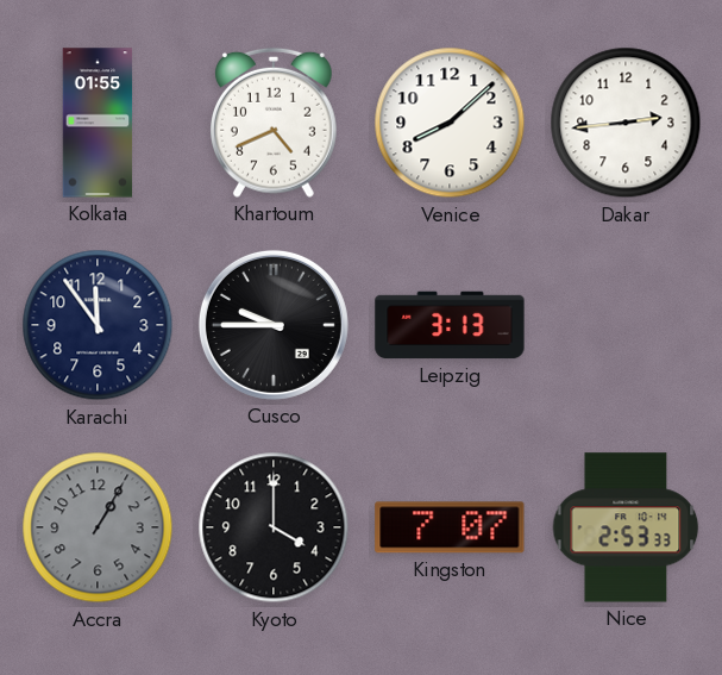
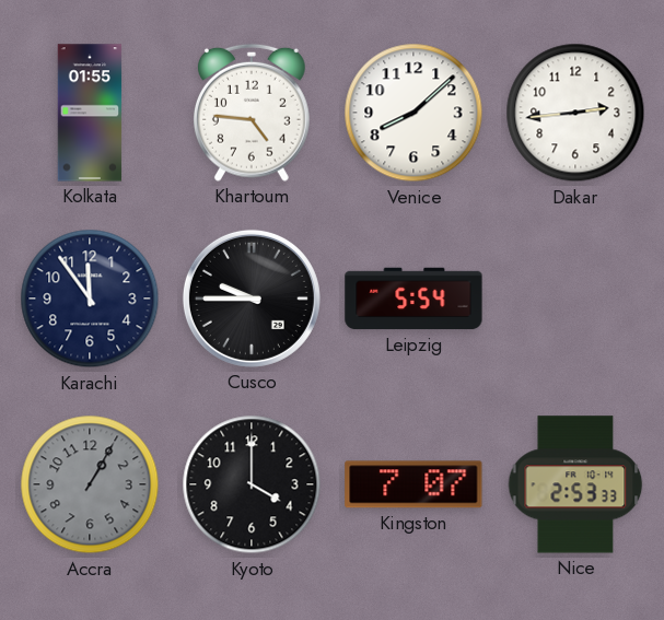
Khartoum: 4:41 -> 4:46
Leipzig: 3:13 -> 5:54
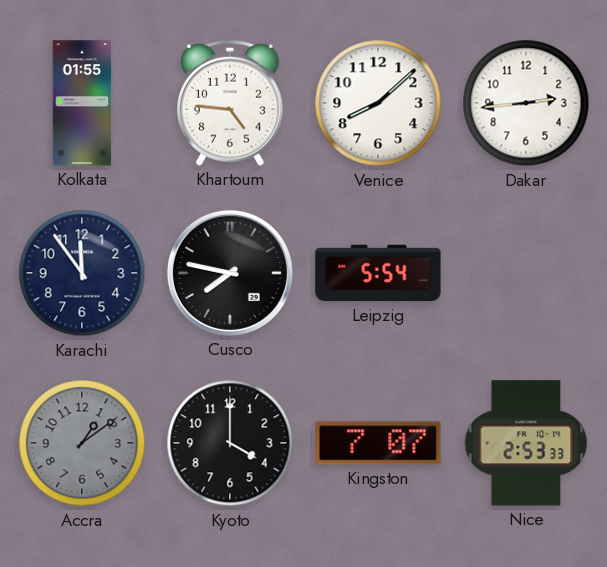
Cusco: 9:45 -> 7:47
Accra: 1:05 -> 1:09
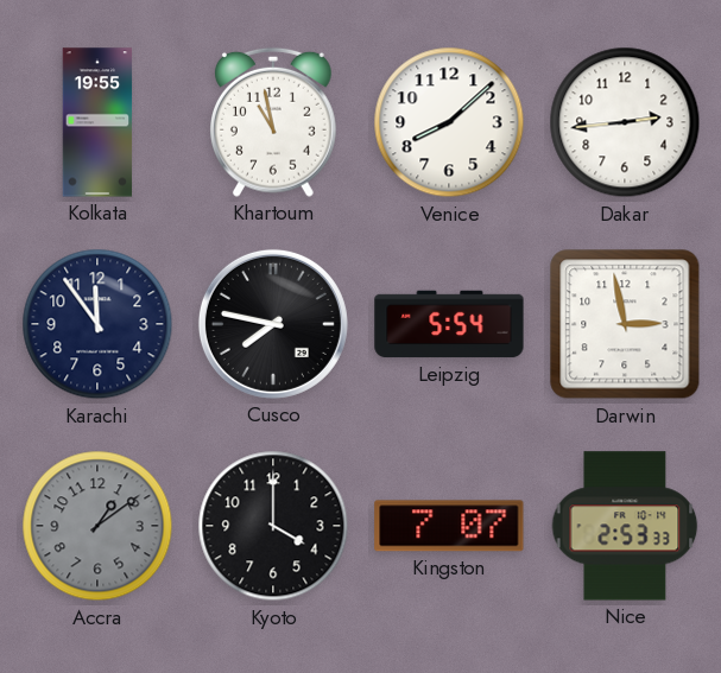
Kolkata: 01:55 -> 19:55
Khartoum: 4:46 -> 10:58
Darwin: none -> 2:58
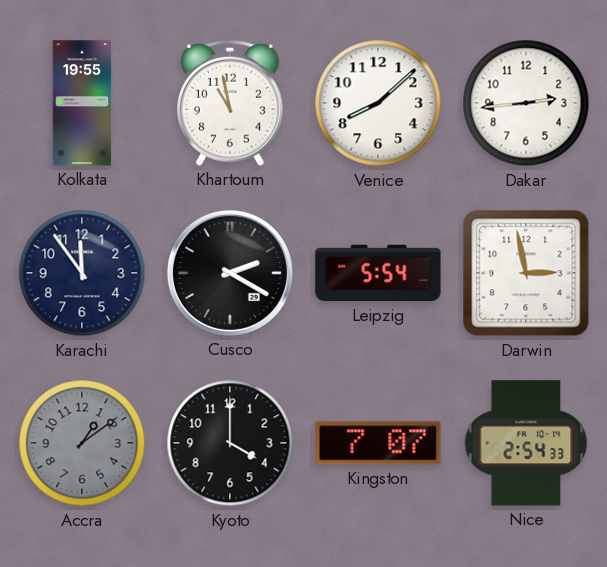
Cusco: 7:47 -> 2:20
Nice: 2:53 -> 2:54
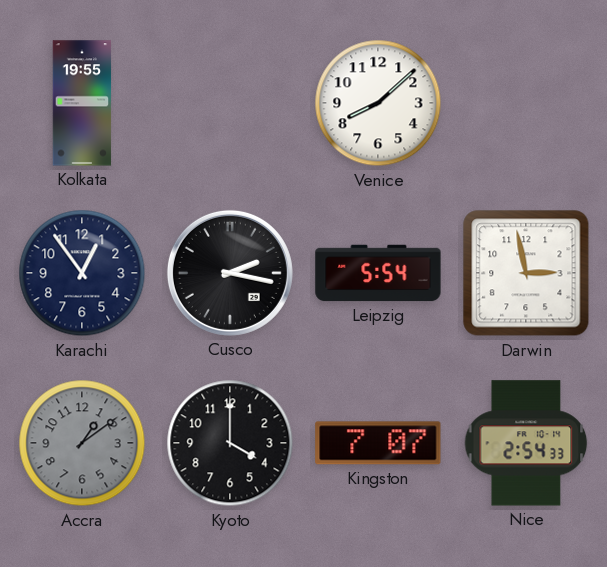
Khartoum: 10:58 -> none
Dakar: 2:44 -> none
Karachi: 11:54 -> 12:54
Cusco: 2:20 -> 2:17
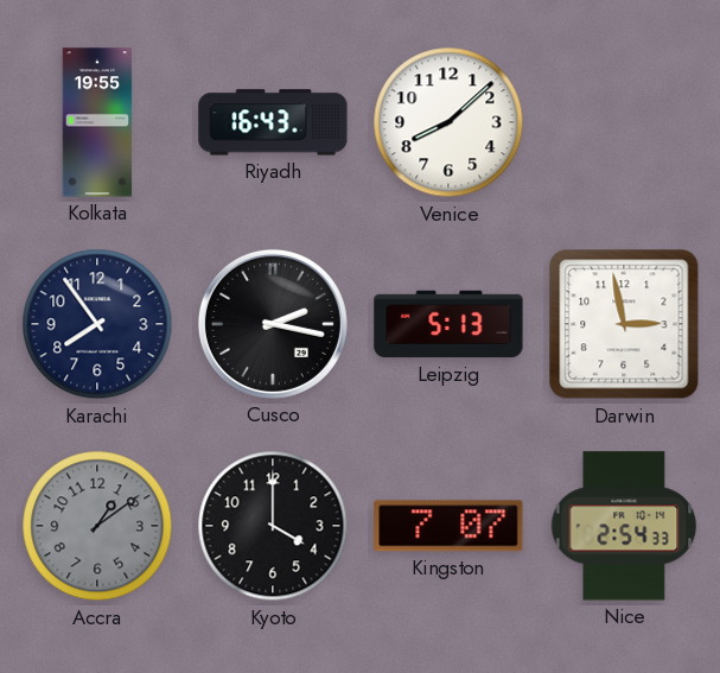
Riyadh: none -> 16:43
Karachi: 12:54 -> 7:54
Leipzig: 5:54 -> 5:13
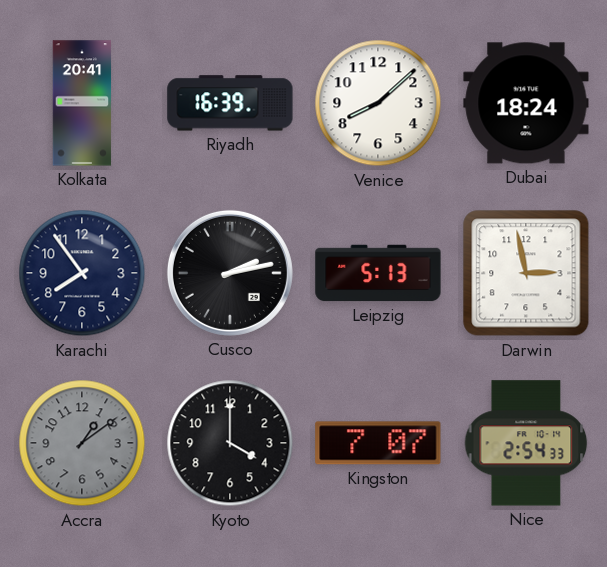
Kolkata: 19:55 -> 20:41
Riyadh: 16:43 -> 16:39
Dubai: none -> 18:24
Cusco: 2:17 -> 2:13
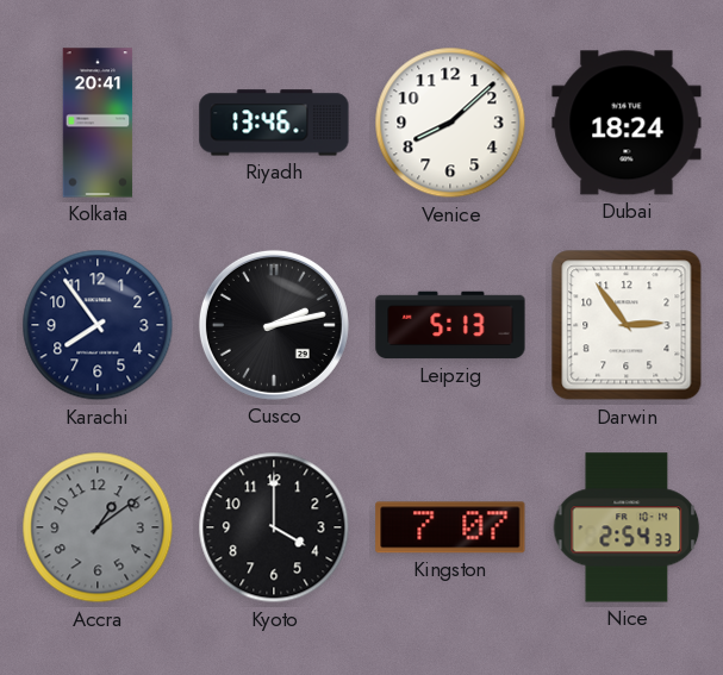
Riyadh: 16:39 -> 13:46
Darwin: 2:58 -> 2:54
